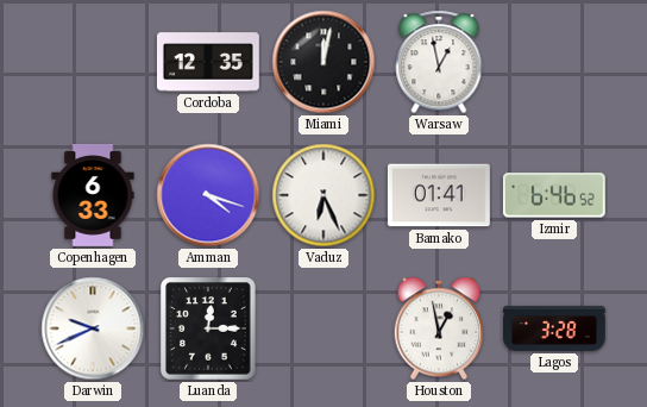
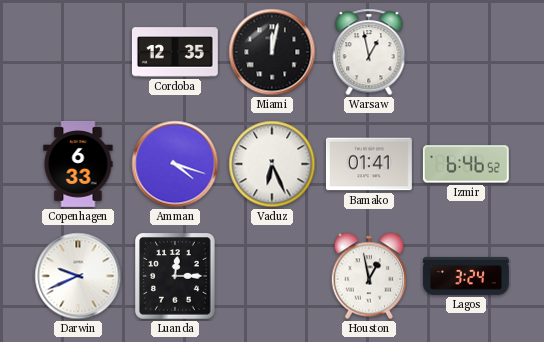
Lagos: 3:28 -> 3:24
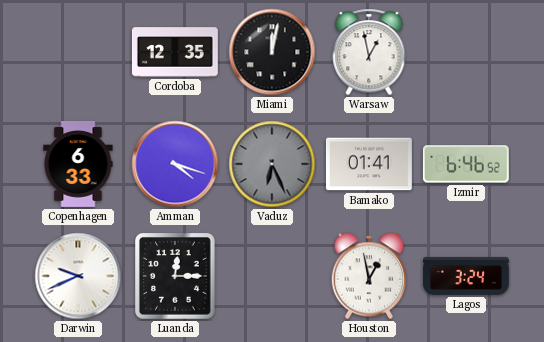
Vaduz dial: white -> grey
